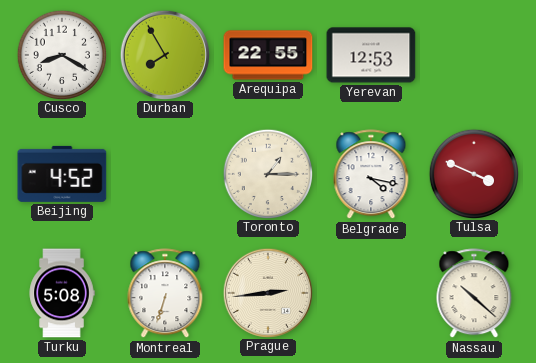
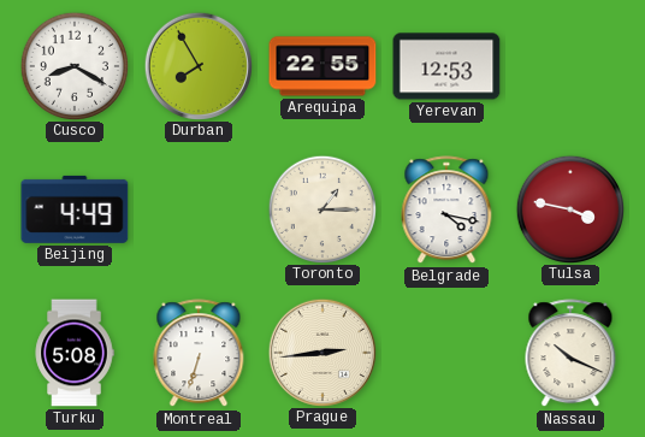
Beijing: 4:52 -> 4:49
Tulsa: 3:49 -> 3:47
Nassau: 10:22 -> 10:19
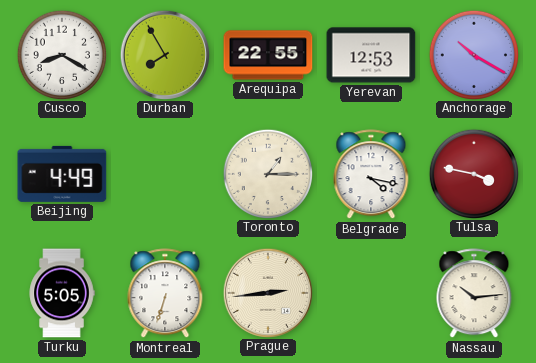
Anchorage: none -> 10:20
Turku: 5:08 -> 5:05
Nassau: 10:19 -> 10:14
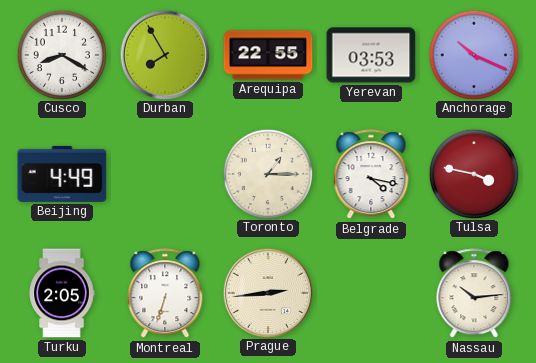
Yerevan: 12:53 -> 03:53
Anchorage: 10:20 -> 10:19
Turku: 5:05 -> 2:05
